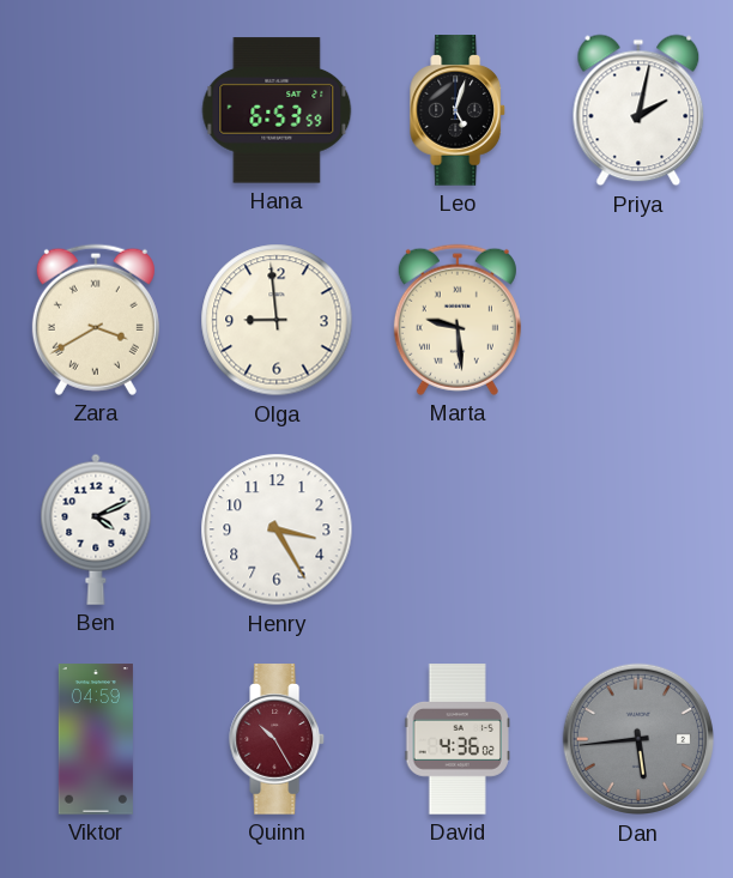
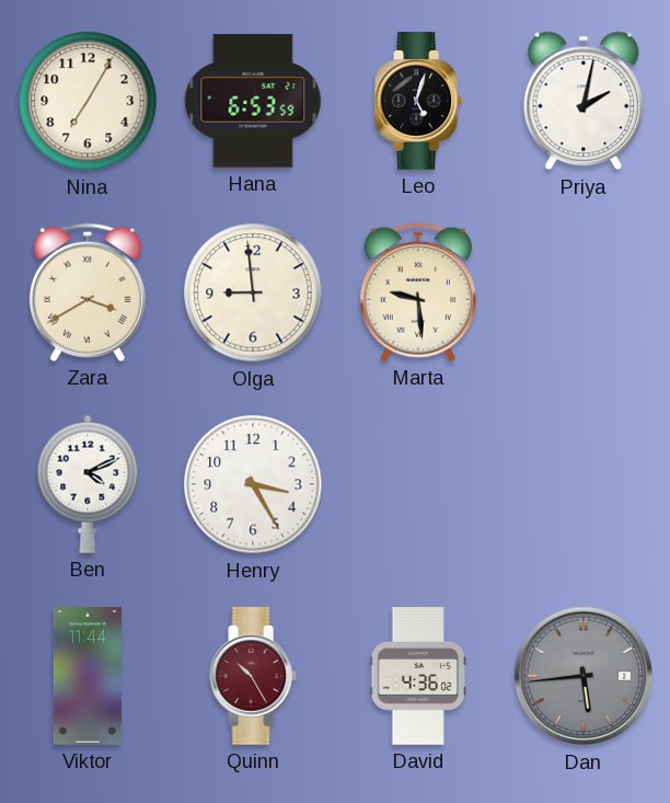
Nina: none -> 7:05
Viktor: 04:59 -> 11:44
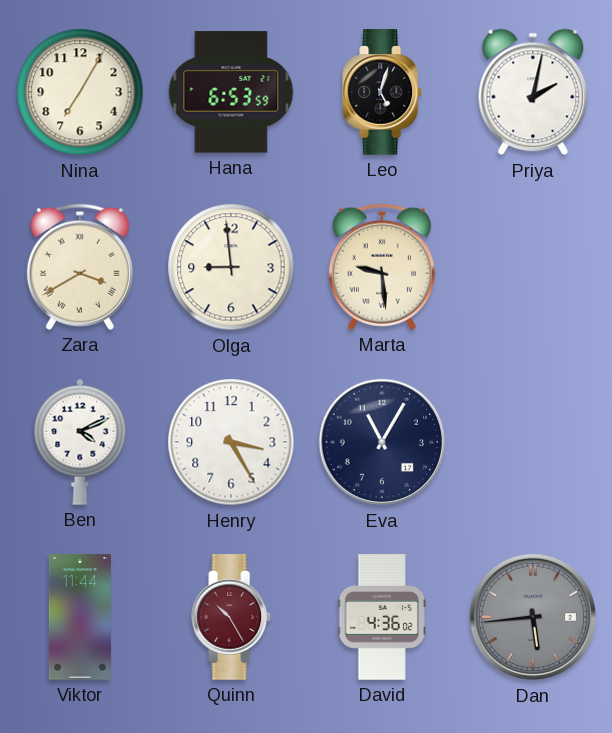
Eva: none -> 11:05
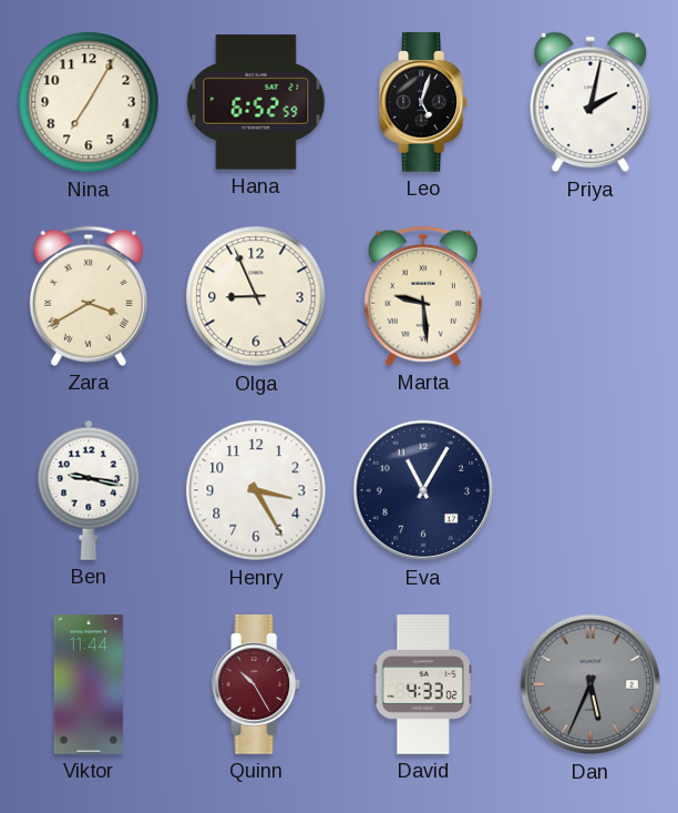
Hana: 6:53 -> 6:52
Olga: 8:59 -> 8:56
Ben: 4:11 -> 9:17
David: 4:36 -> 4:33
Dan: 5:44 -> 5:34
